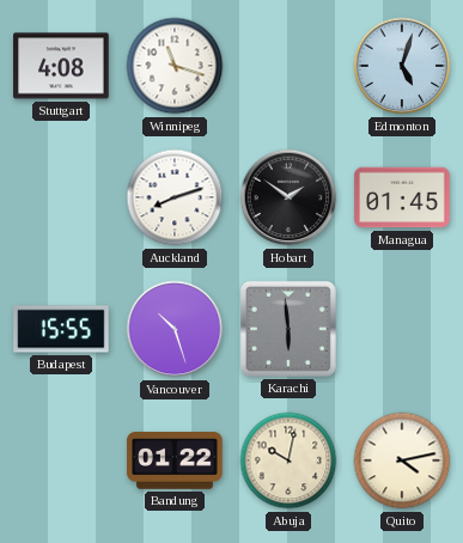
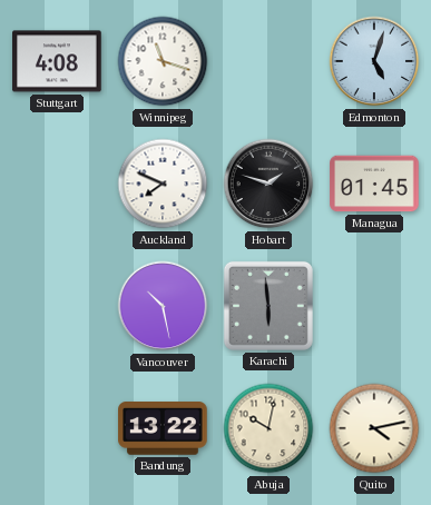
Auckland: 8:12 -> 7:49
Hobart: 1:51 -> 1:48
Budapest: 15:55 -> none
Vancouver: 10:27 -> 10:28
Bandung: 01:22 -> 13:22
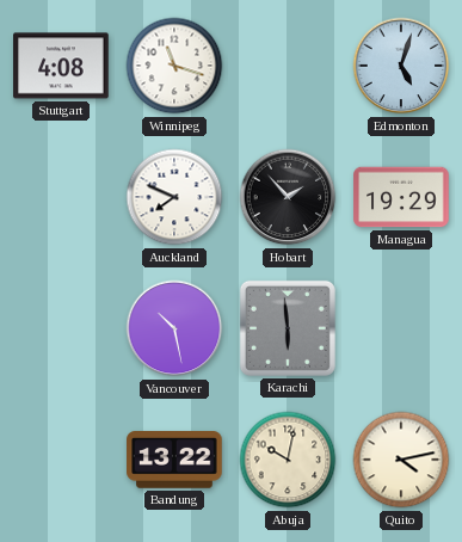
Hobart: 1:48 -> 1:53
Managua: 01:45 -> 19:29
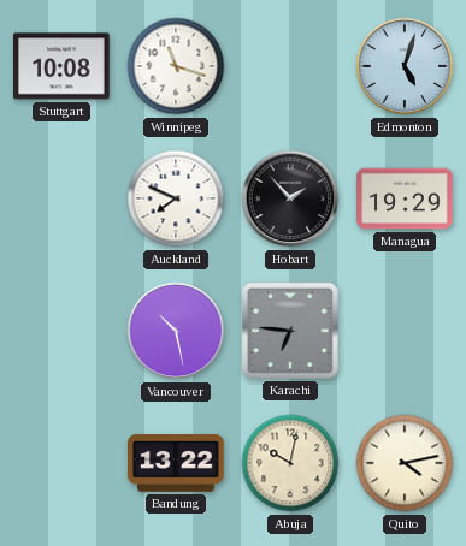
Stuttgart: 4:08 -> 10:08
Karachi: 5:59 -> 6:46
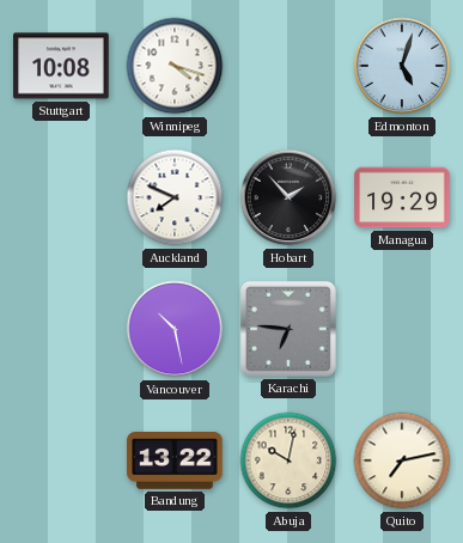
Winnipeg: 11:18 -> 4:18
Quito: 4:13 -> 7:13
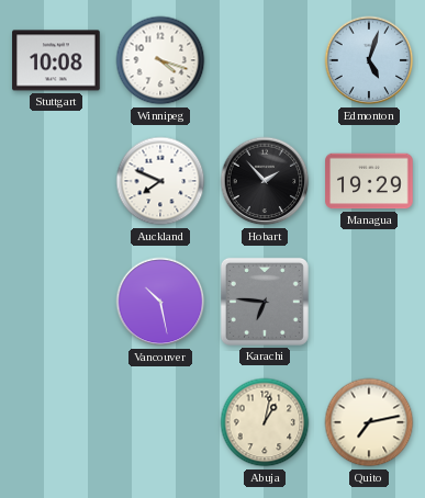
Bandung: 13:22 -> none
Abuja: 10:02 -> 1:02
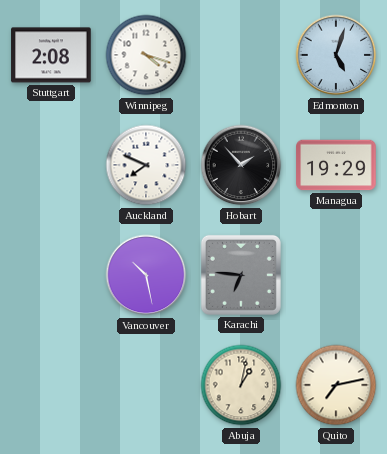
Stuttgart: 10:08 -> 2:08
